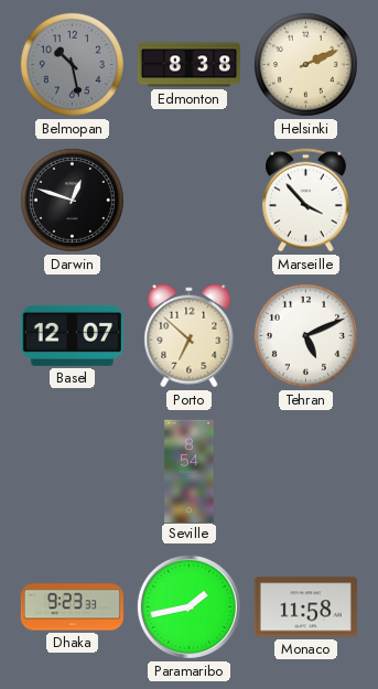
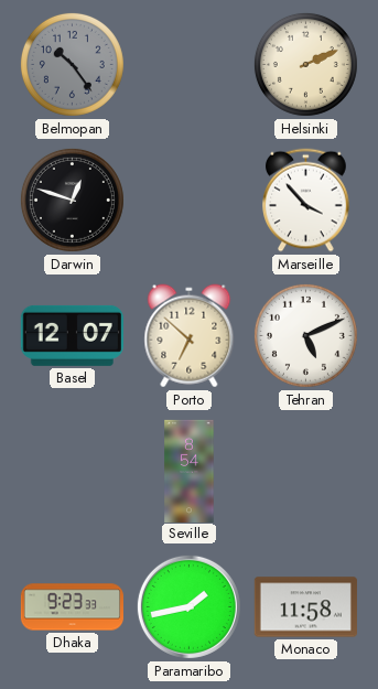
Belmopan: 10:28 -> 10:24
Edmonton: 8:38 -> none
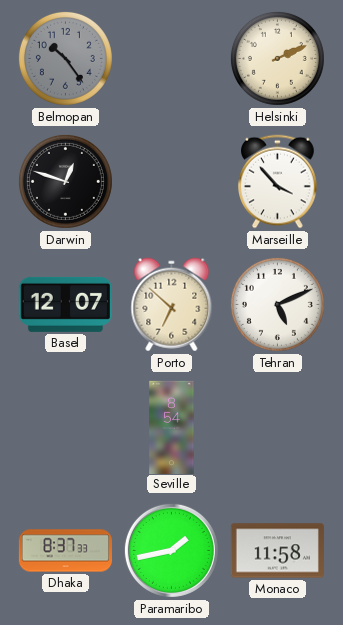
Dhaka: 9:23 -> 8:37
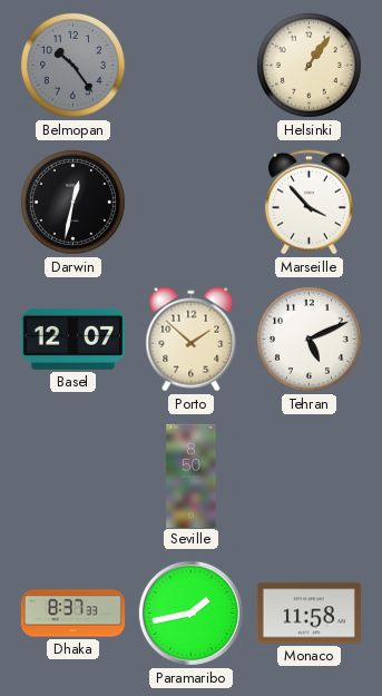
Helsinki: 2:11 -> 1:06
Darwin: 12:48 -> 12:32
Porto: 6:52 -> 1:52
Seville: 8:54 -> 8:50
